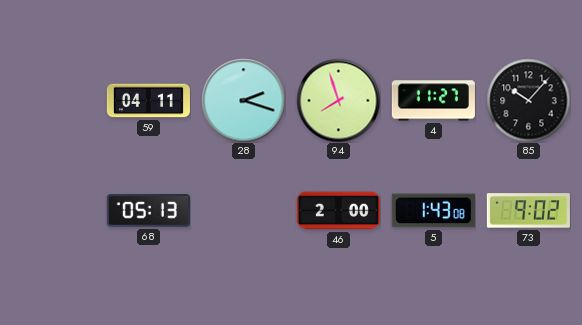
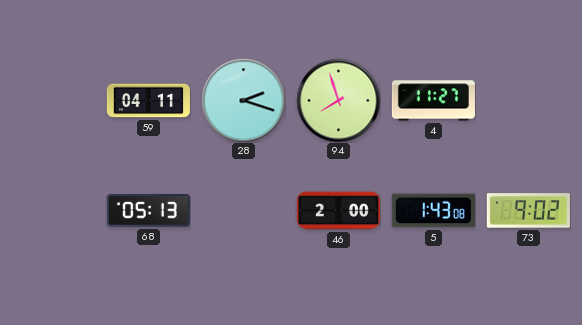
85: 10:07 -> none
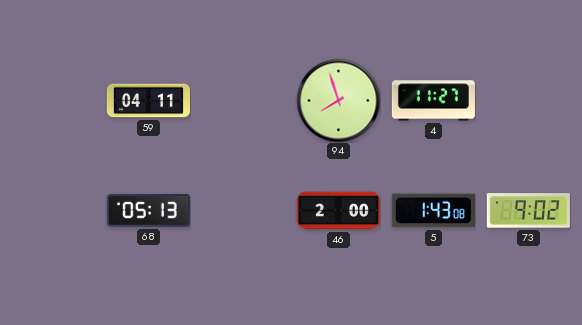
28: 2:18 -> none
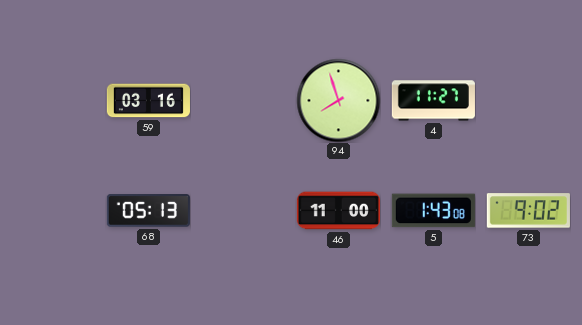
59: 04:11 -> 03:16
46: 2:00 -> 11:00
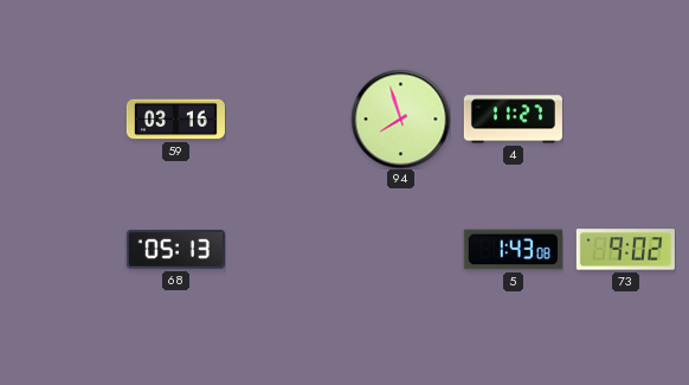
46: 11:00 -> none
